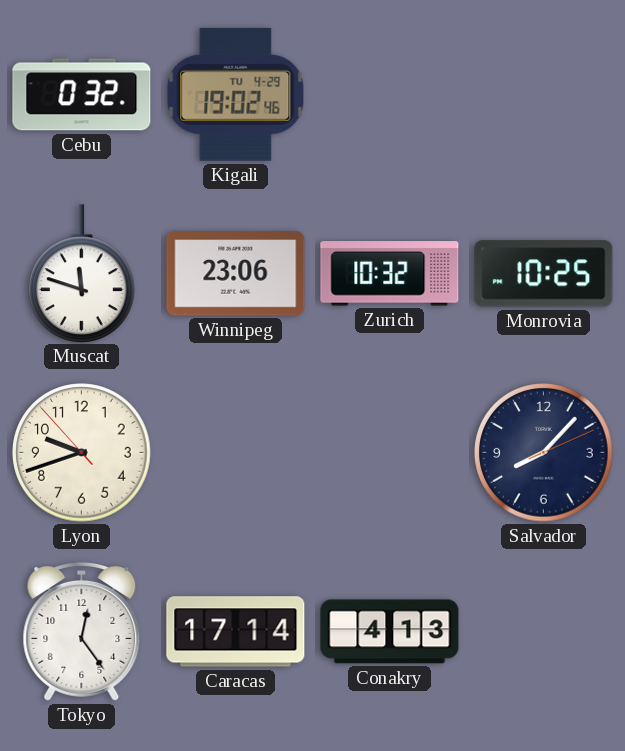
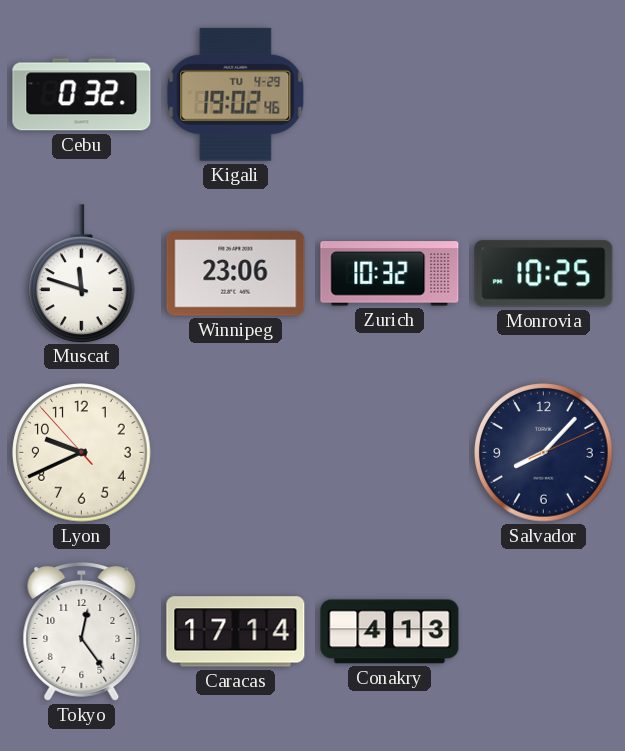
Lyon: 9:41 -> 9:40
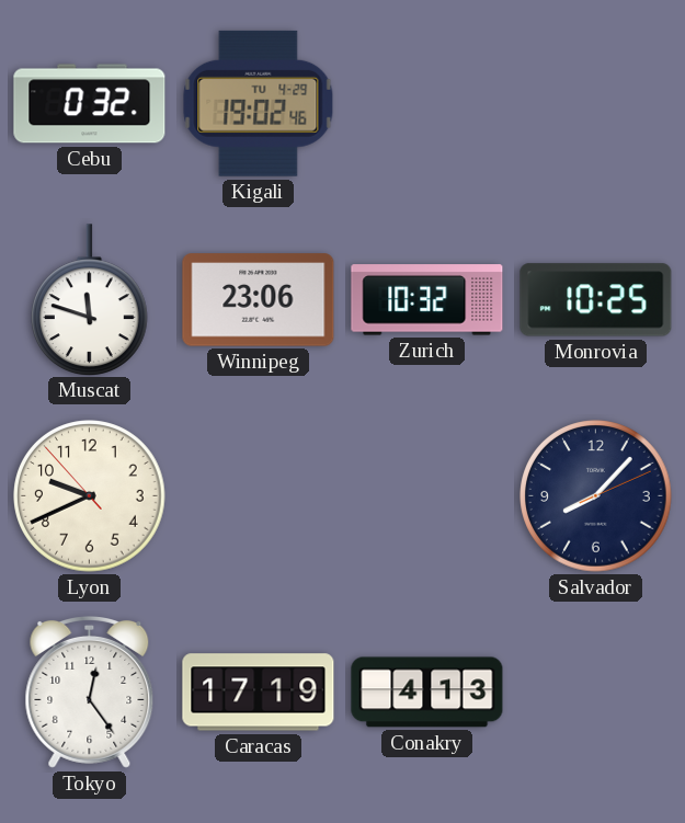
Caracas: 17:14 -> 17:19
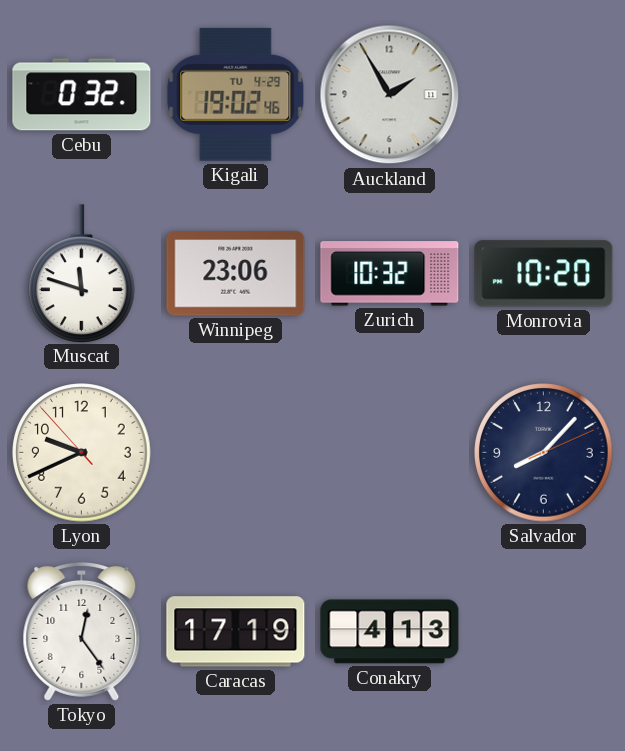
Auckland: none -> 1:55
Monrovia: 10:25 -> 10:20
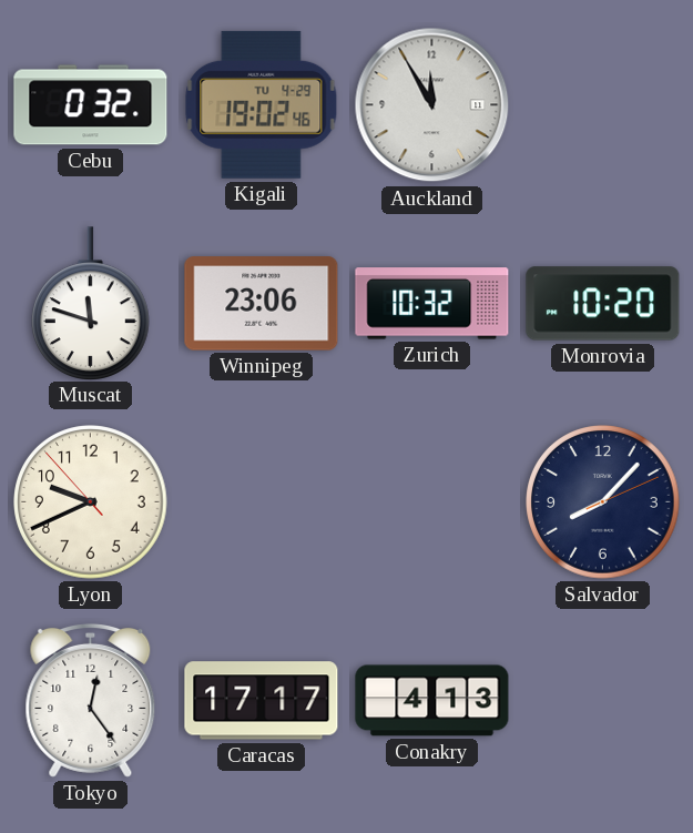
Auckland: 1:55 -> 11:55
Caracas: 17:19 -> 17:17
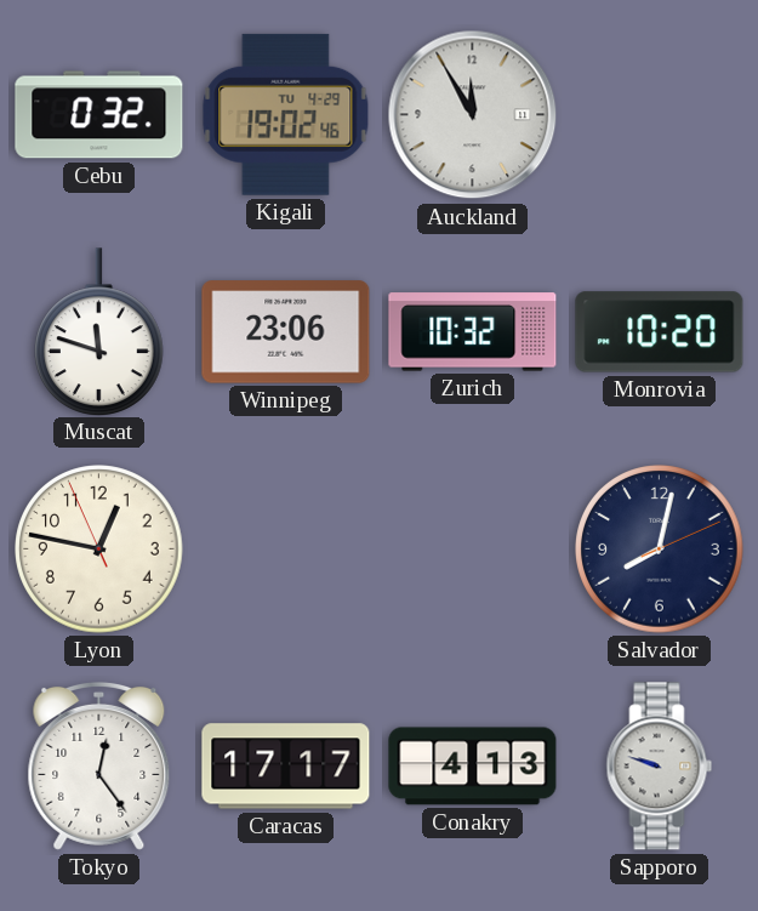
Lyon: 9:40 -> 12:46
Salvador: 8:07 -> 8:02
Sapporo: none -> 9:48
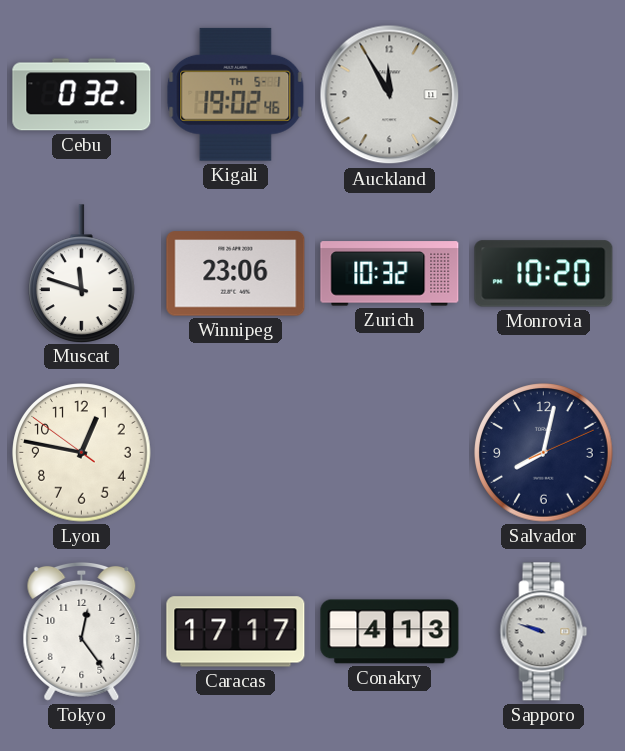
Kigali date: TU 4-29 -> TH 5-1
Lyon: 12:46:56 -> 12:46:51
